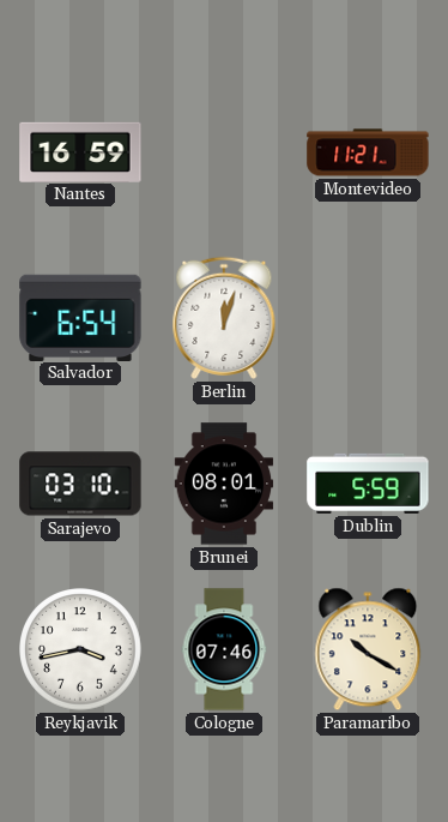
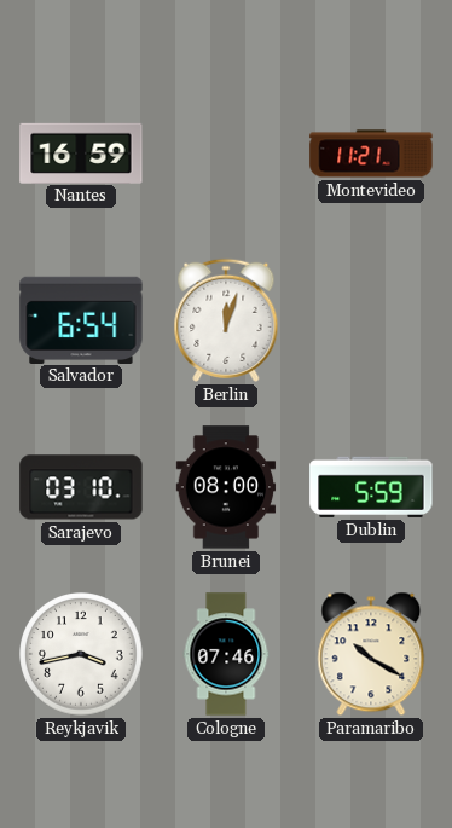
Brunei: 08:01 -> 08:00
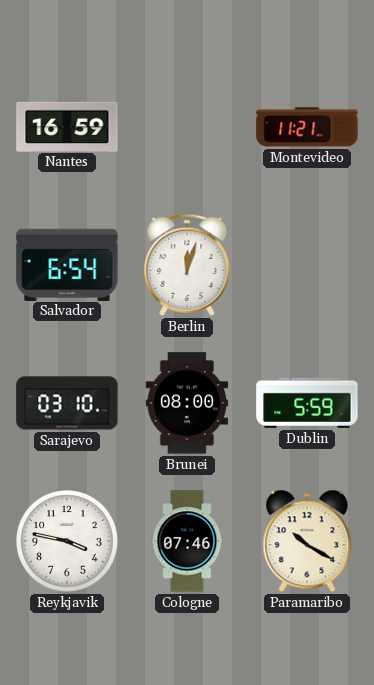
Reykjavik: 3:43 -> 3:47
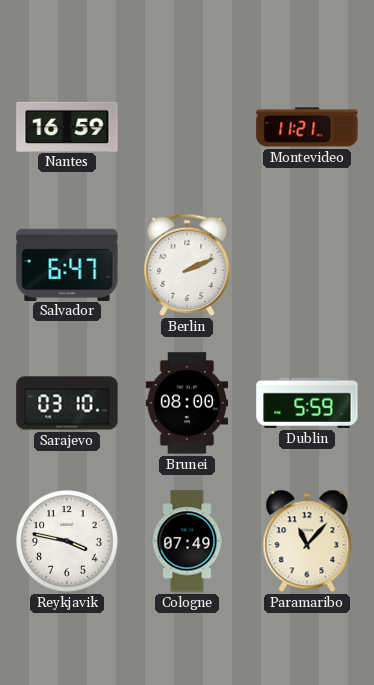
Salvador: 6:54 -> 6:47
Berlin: 12:03 -> 2:11
Cologne: 07:46 -> 07:49
Paramaribo: 10:20 -> 11:07
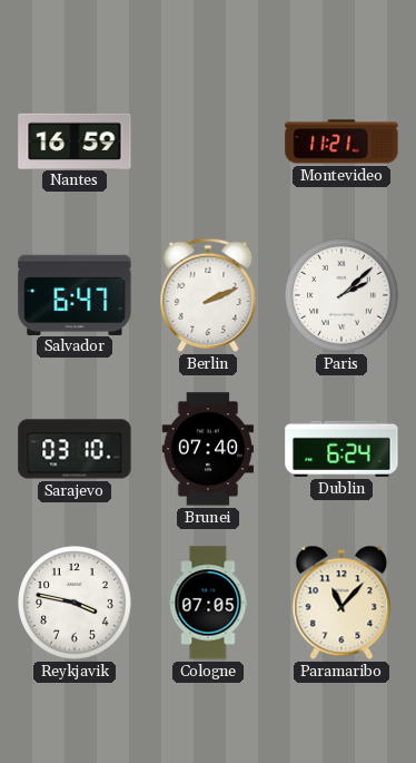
Paris: none -> 2:08
Brunei: 08:00 -> 07:40
Dublin: 5:59 -> 6:24
Cologne: 07:49 -> 07:05
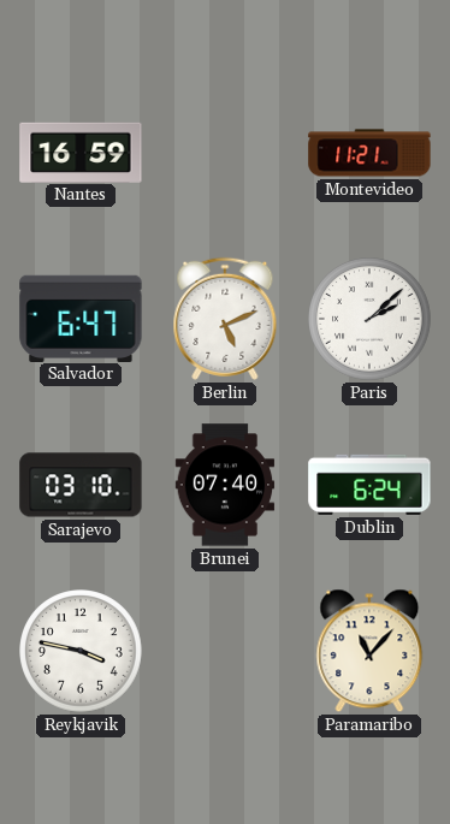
Berlin: 2:11 -> 5:11
Cologne: 07:05 -> none
